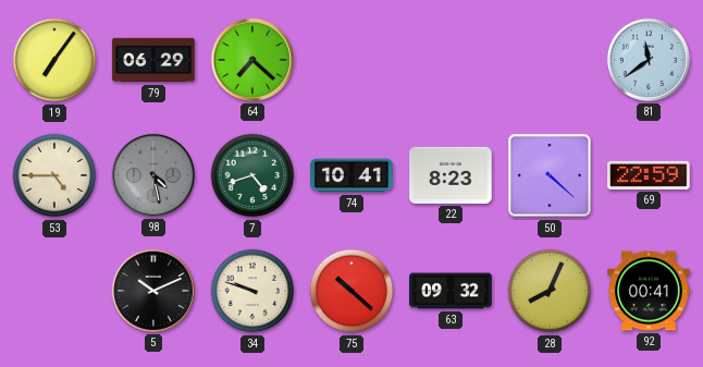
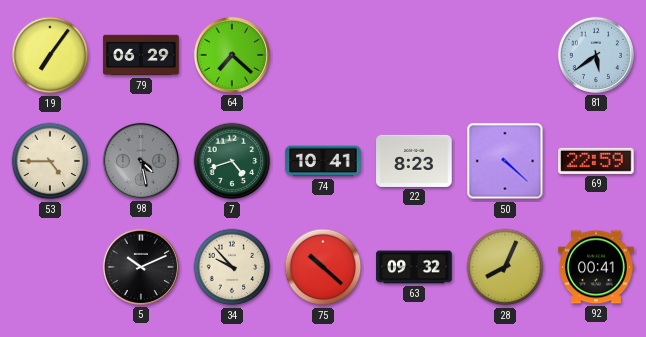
81: 11:39 -> 5:39
34: 9:48 -> 9:53
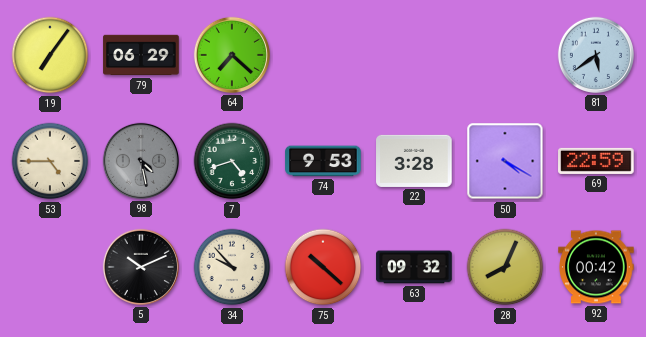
74: 10:41 -> 9:53
22: 8:23 -> 3:28
50: 4:22 -> 4:20
92: 00:41 -> 00:42
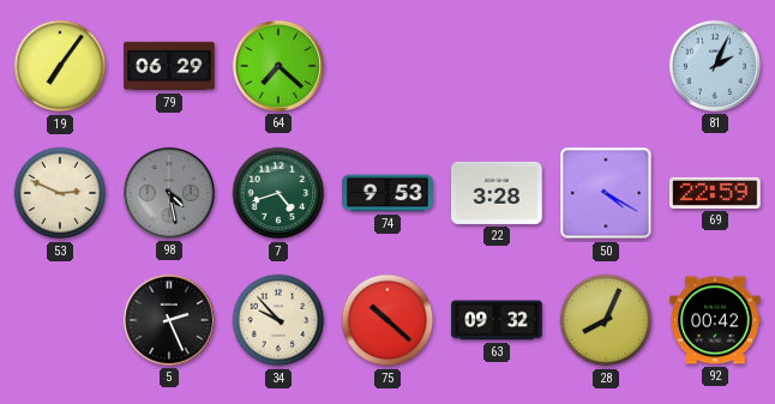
81: 5:39 -> 2:04
53: 4:45 -> 2:49
5: 10:11 -> 2:26
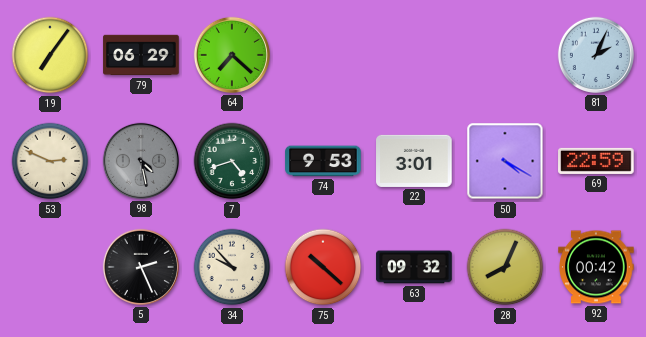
22: 3:28 -> 3:01
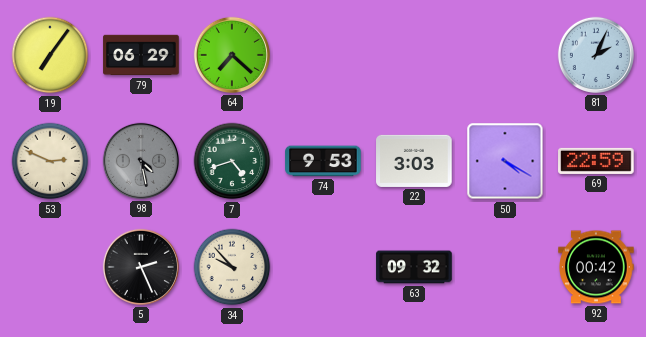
22: 3:01 -> 3:03
75: 10:22 -> none
28: 8:04 -> none
